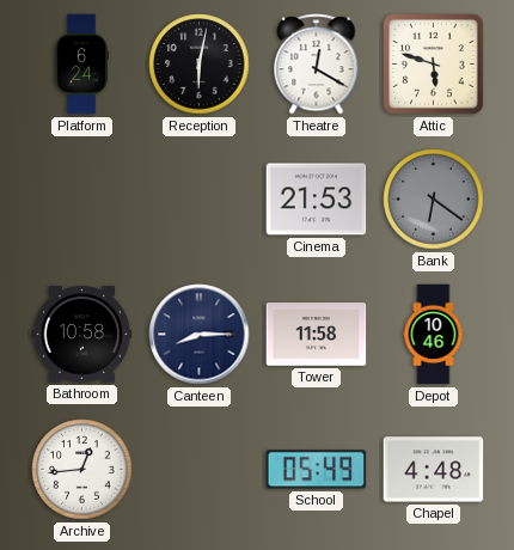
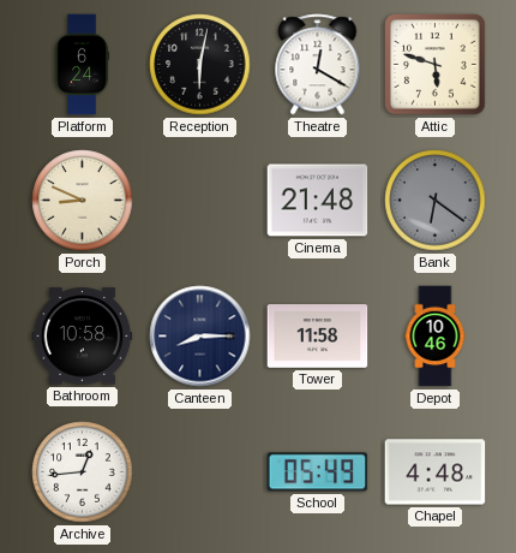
Porch: none -> 8:49
Cinema: 21:53 -> 21:48
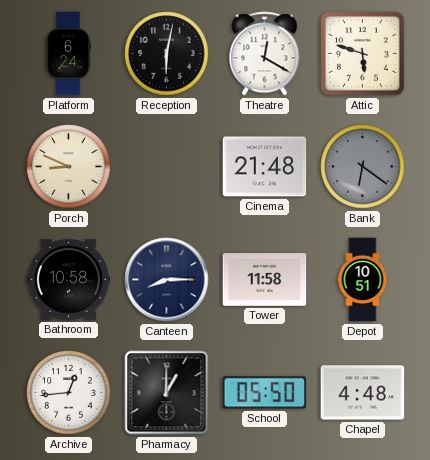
Depot: 10:46 -> 10:51
Pharmacy: none -> 1:00
School: 05:49 -> 05:50
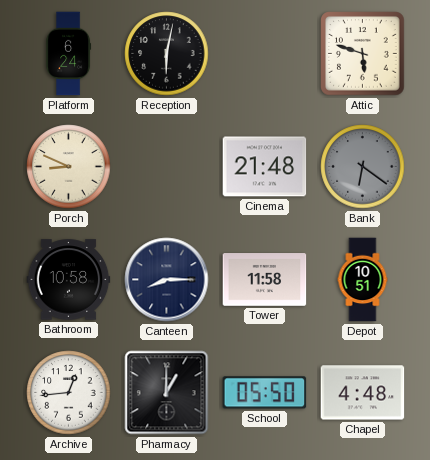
Theatre: 12:20 -> none
